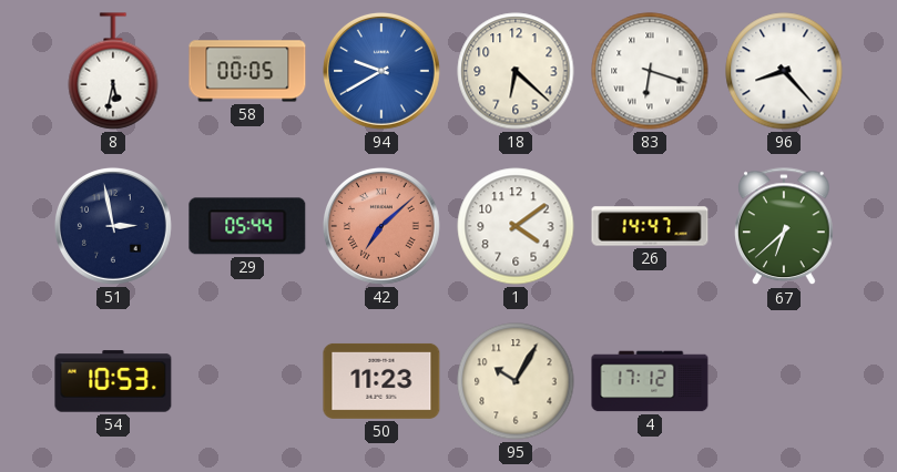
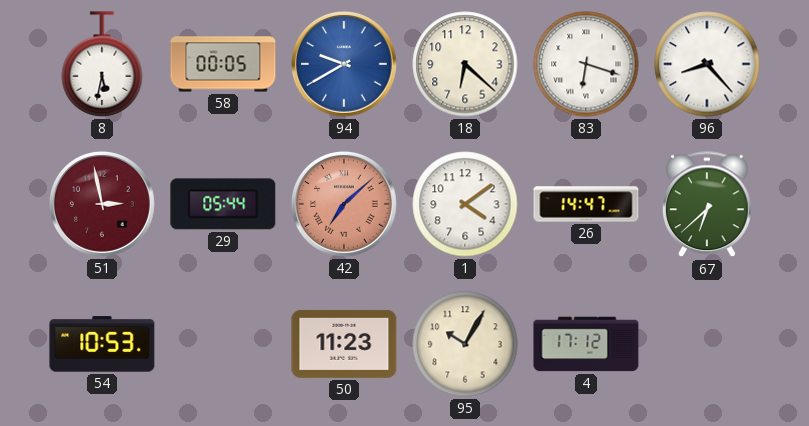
51 dial: navy -> burgundy
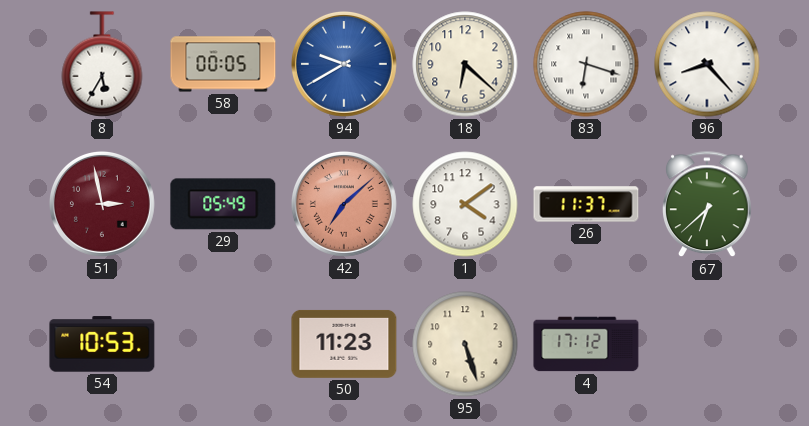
8: 5:32 -> 5:35
29: 05:44 -> 05:49
26: 14:47 -> 11:37
95: 10:05 -> 5:27
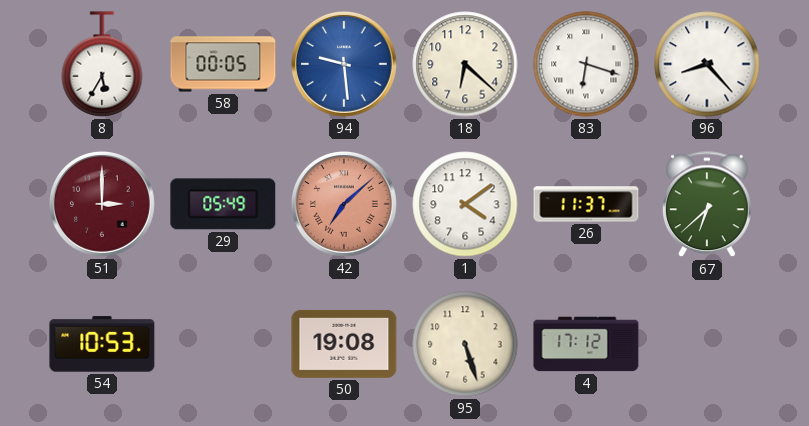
94: 9:40 -> 9:29
51: 2:58 -> 3:00
50: 11:23 -> 19:08
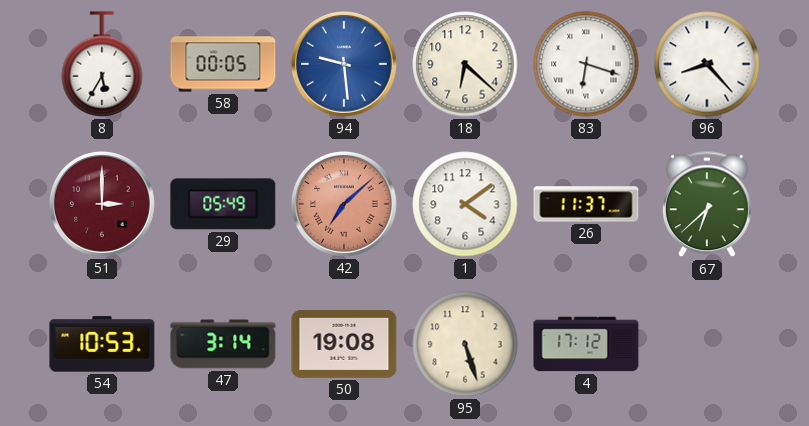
47: none -> 3:14
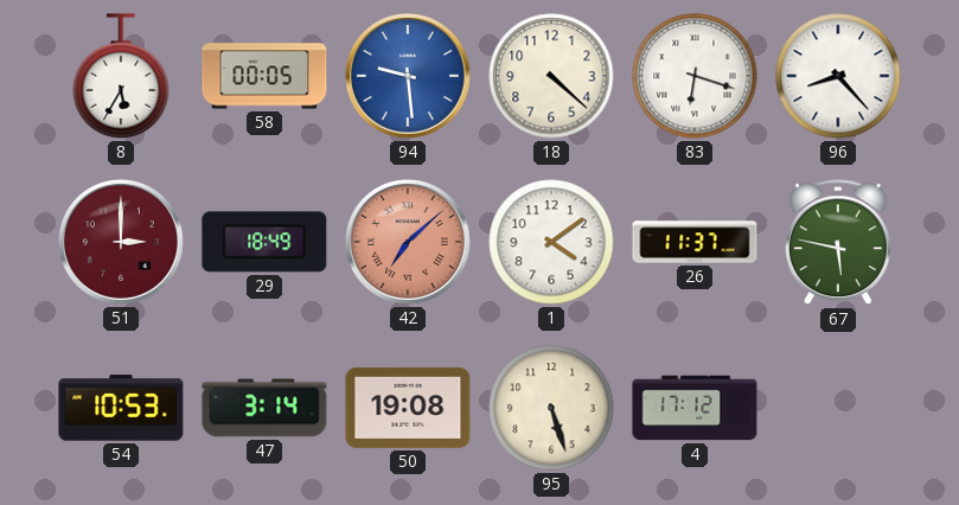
18: 6:22 -> 4:22
29: 05:49 -> 18:49
67: 6:38 -> 5:47
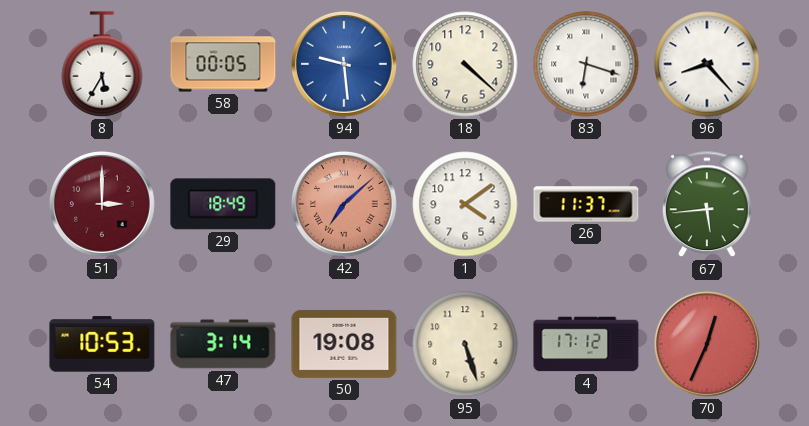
67: 5:47 -> 5:44
70: none -> 12:34
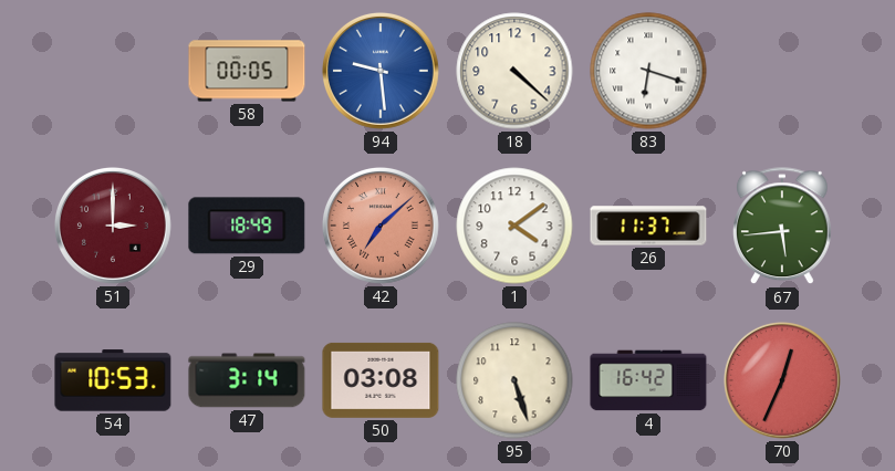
8: 5:35 -> none
96: 8:23 -> none
50: 19:08 -> 03:08
4: 17:12 -> 16:42
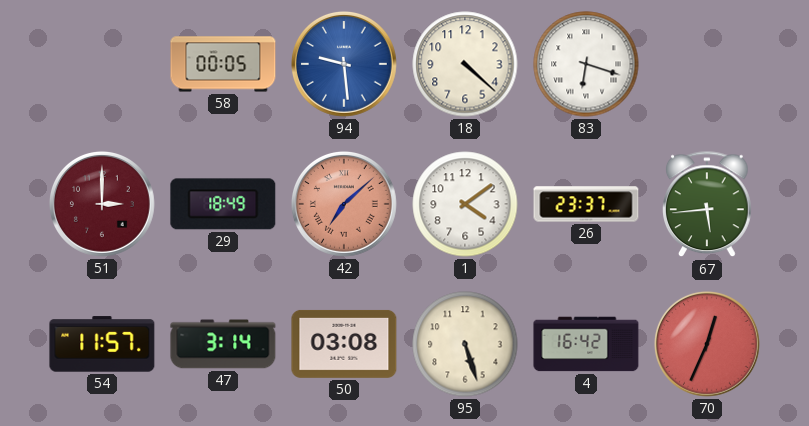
26: 11:37 -> 23:37
54: 10:53 -> 11:57
